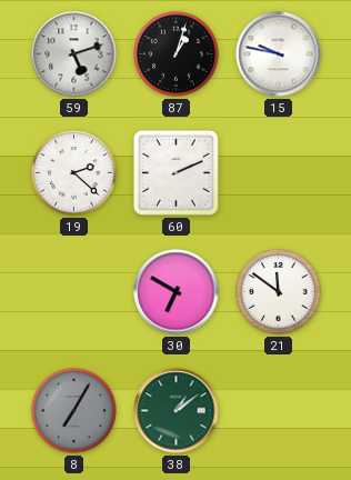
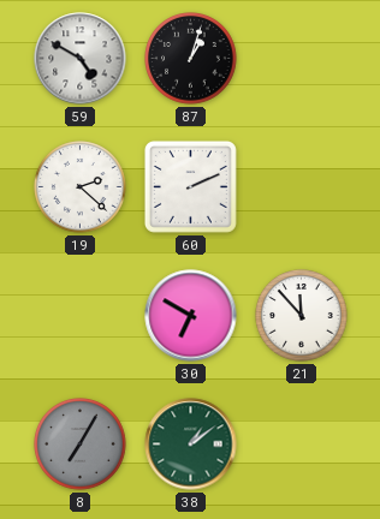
59: 5:12 -> 4:50
15: 9:47 -> none
21: 11:51 -> 11:53
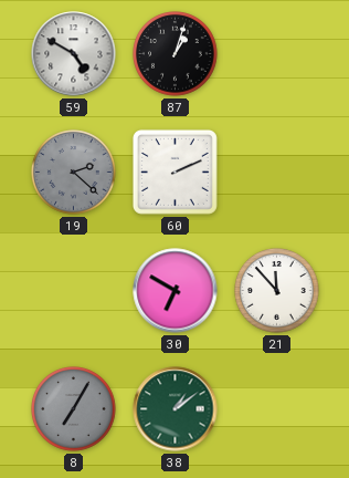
19 dial: white -> grey
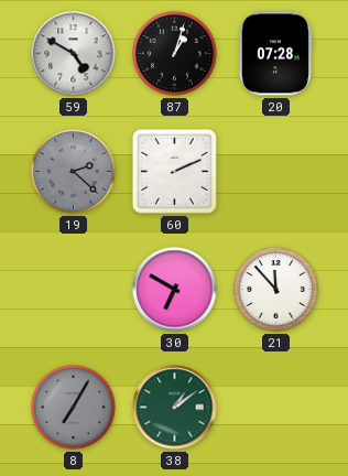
20: none -> 07:28
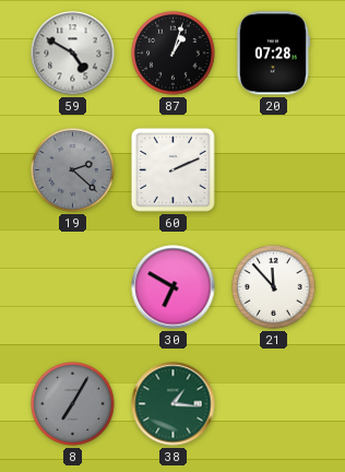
38: 1:09 -> 1:16
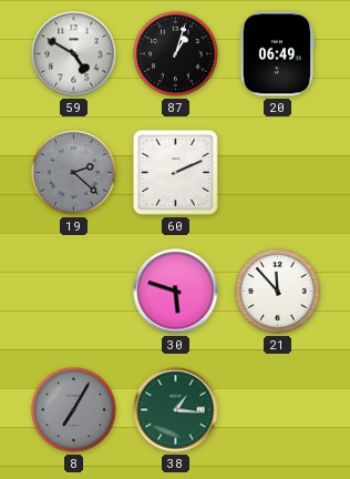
20: 07:28 -> 06:49
30: 6:50 -> 5:48
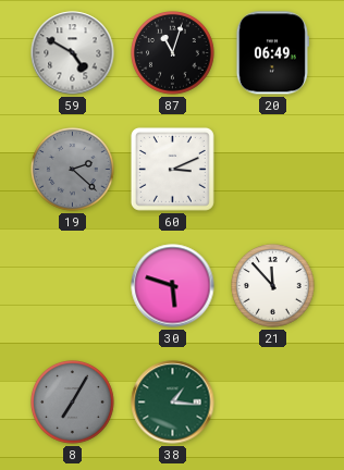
87: 1:03 -> 11:03
60: 2:11 -> 3:11
